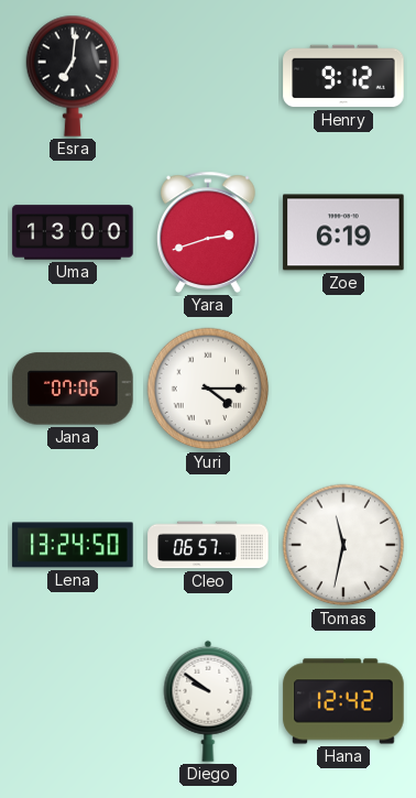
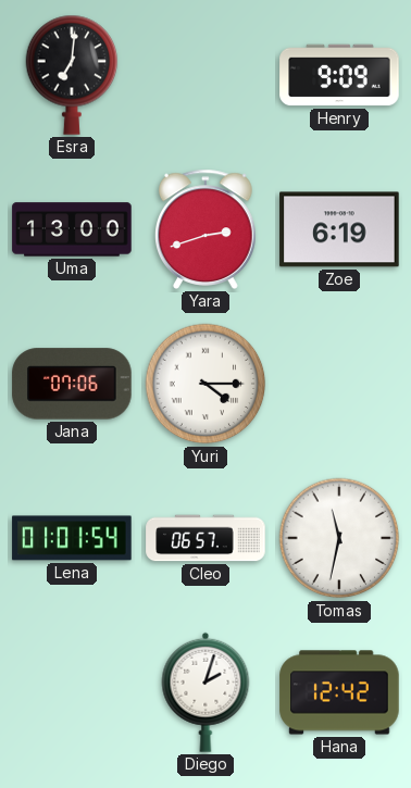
Henry: 9:12 -> 9:09
Lena: 13:24 -> 01:01
Diego: 9:51 -> 2:03
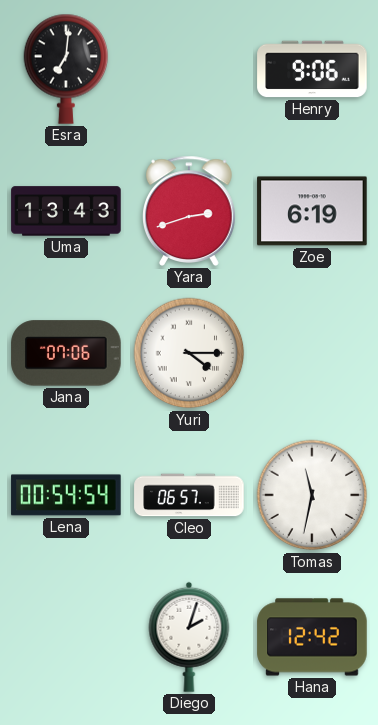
Henry: 9:09 -> 9:06
Uma: 13:00 -> 13:43
Lena: 01:01 -> 00:54
